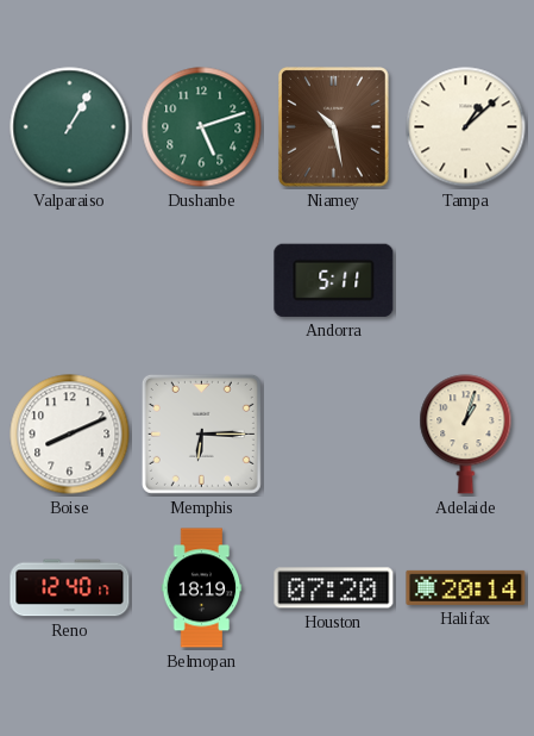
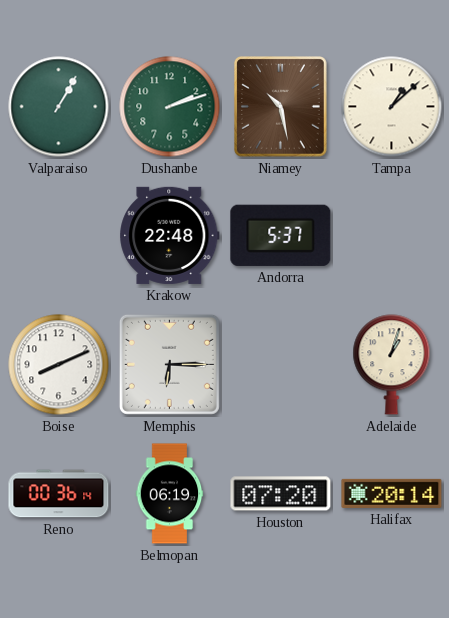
Dushanbe: 5:12 -> 2:12
Krakow: none -> 22:48
Andorra: 5:11 -> 5:37
Reno: 12:40 -> 00:36
Belmopan: 18:19 -> 06:19
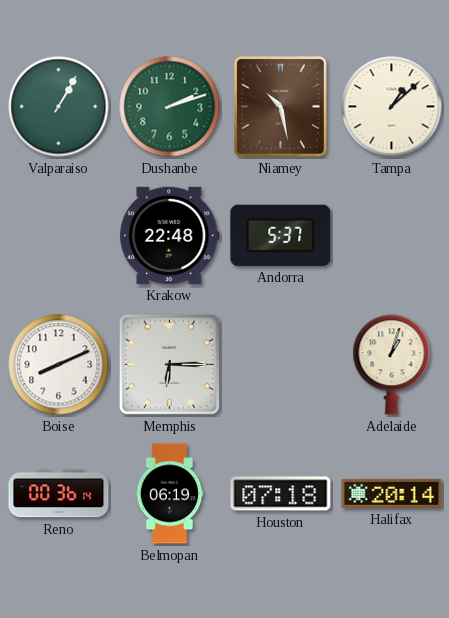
Houston: 07:20 -> 07:18
